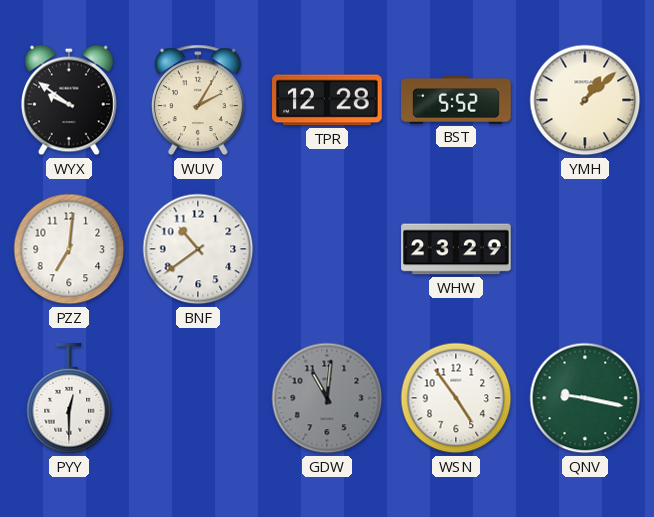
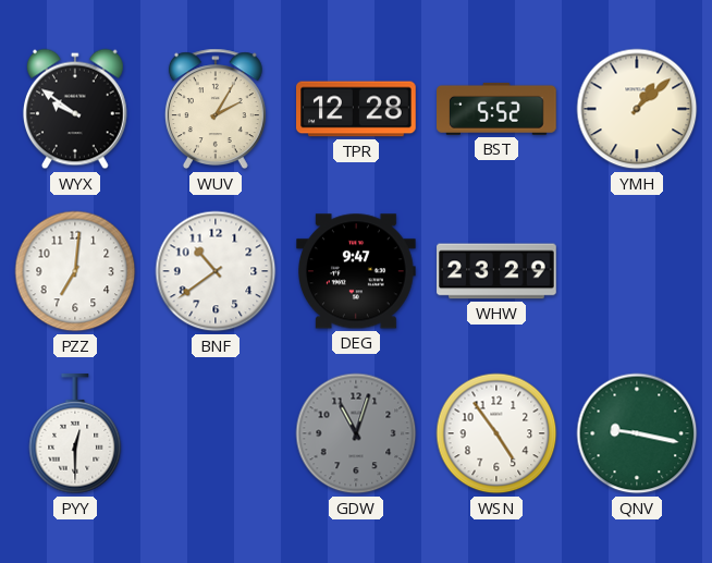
DEG: none -> 9:47
GDW: 11:01 -> 11:03
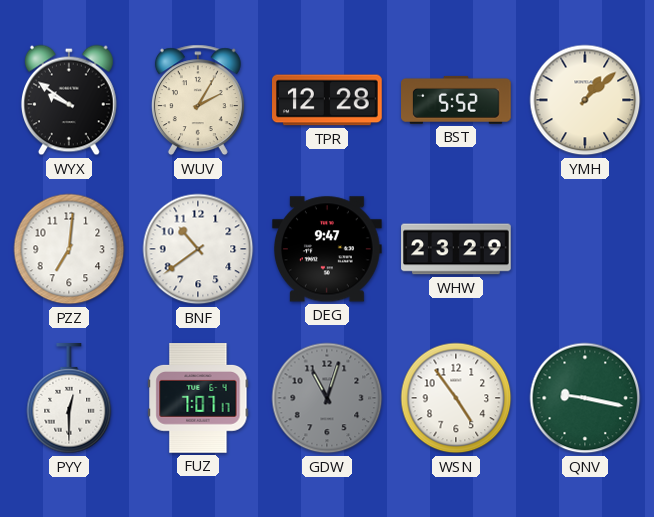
FUZ: none -> 7:07
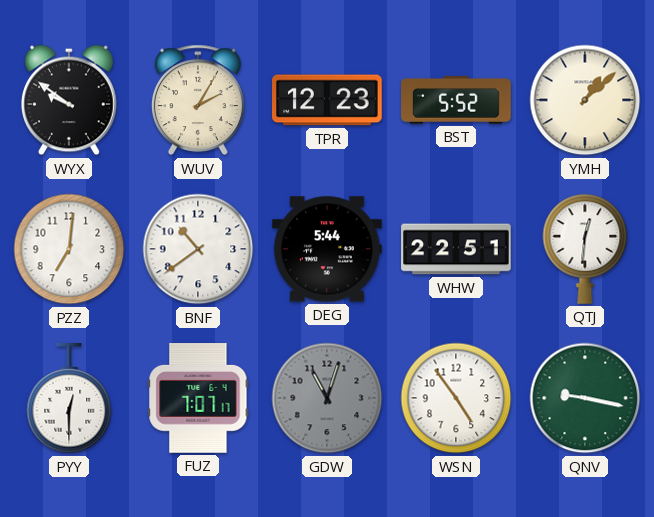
TPR: 12:28 -> 12:23
DEG: 9:47 -> 5:44
WHW: 23:29 -> 22:51
QTJ: none -> 12:31
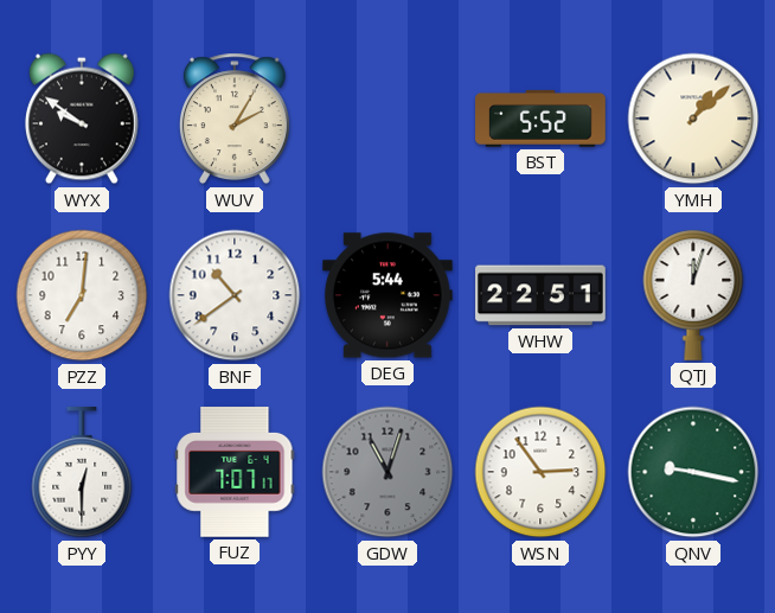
TPR: 12:23 -> none
QTJ: 12:31 -> 12:03
WSN: 4:54 -> 2:54
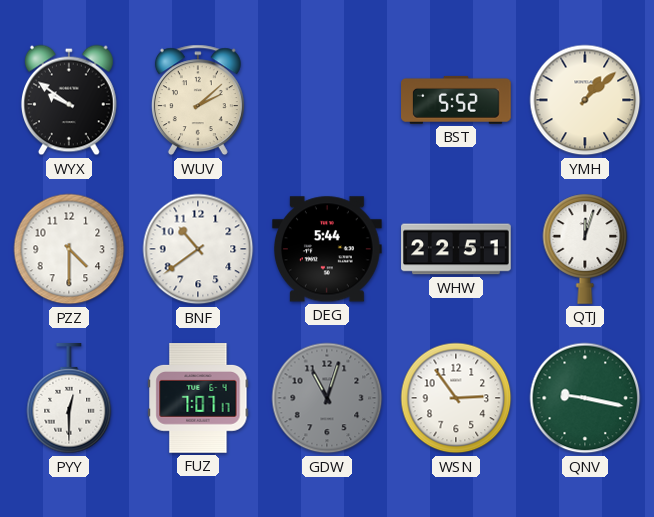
WUV: 2:05 -> 2:08
PZZ: 7:01 -> 4:30
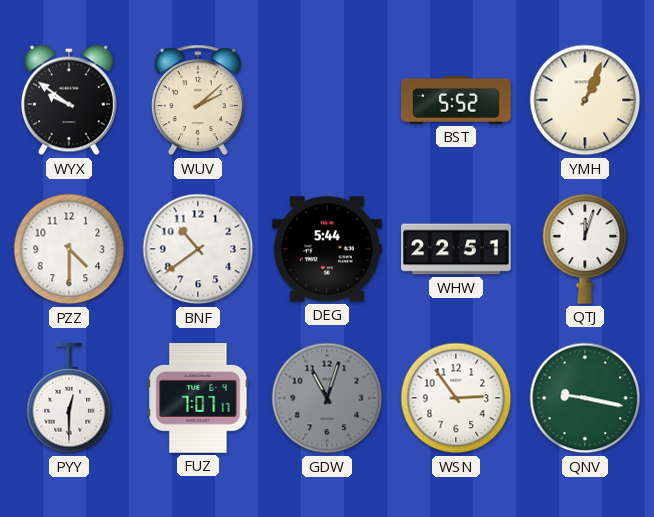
YMH: 1:08 -> 1:04
